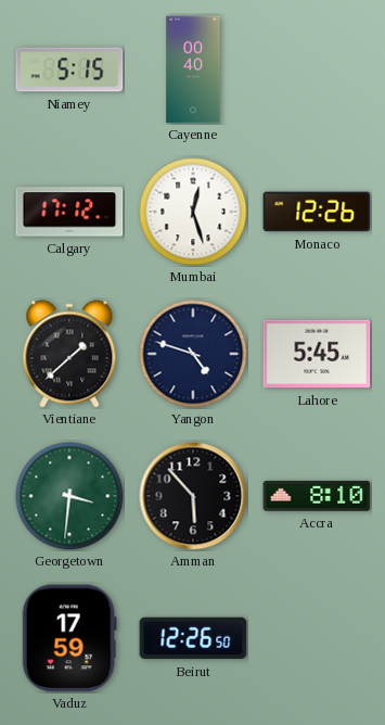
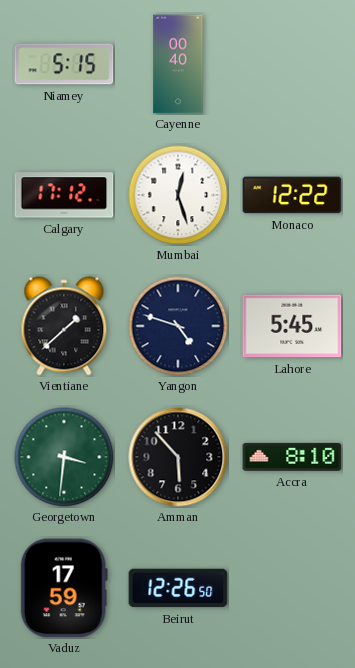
Monaco: 12:26 -> 12:22
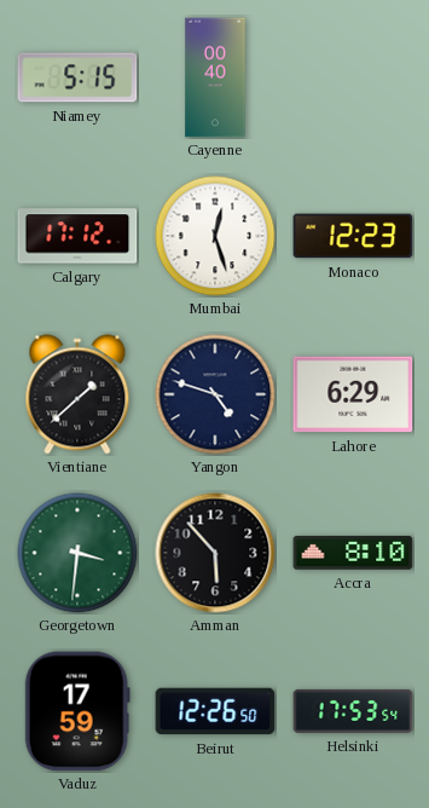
Monaco: 12:22 -> 12:23
Lahore: 5:45 -> 6:29
Helsinki: none -> 17:53
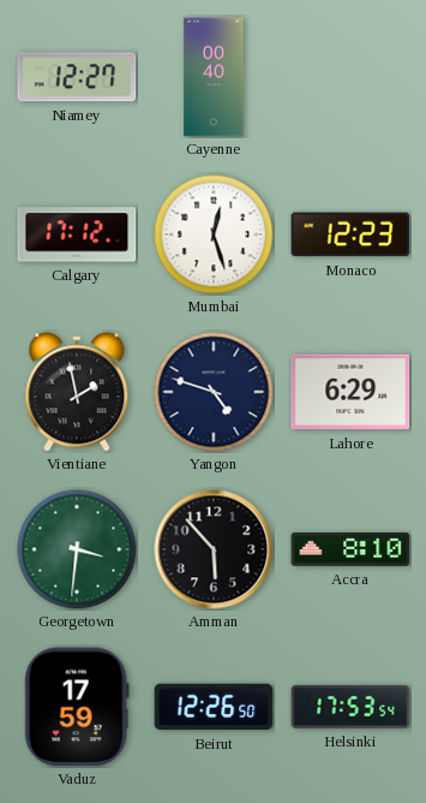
Niamey: 5:15 -> 12:27
Vientiane: 1:38 -> 1:58
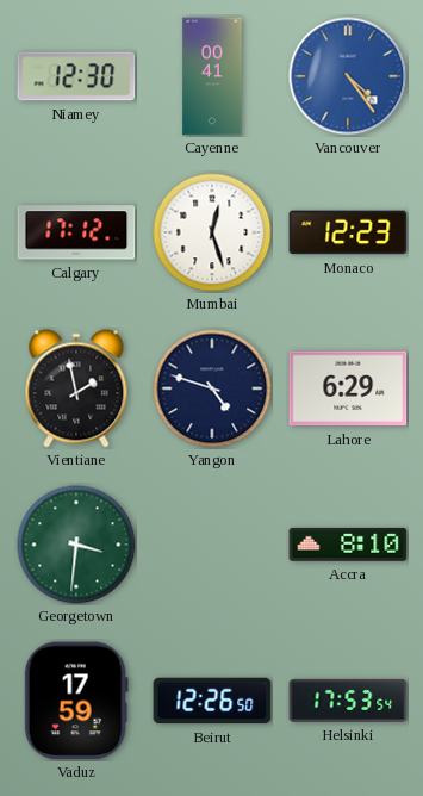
Niamey: 12:27 -> 12:30
Cayenne: 00:40 -> 00:41
Vancouver: none -> 4:24
Amman: 5:53 -> none
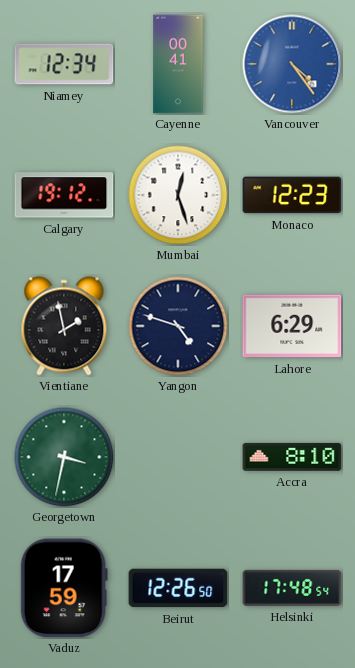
Niamey: 12:30 -> 12:34
Calgary: 17:12 -> 19:12
Georgetown: 3:31 -> 3:32
Helsinki: 17:53 -> 17:48
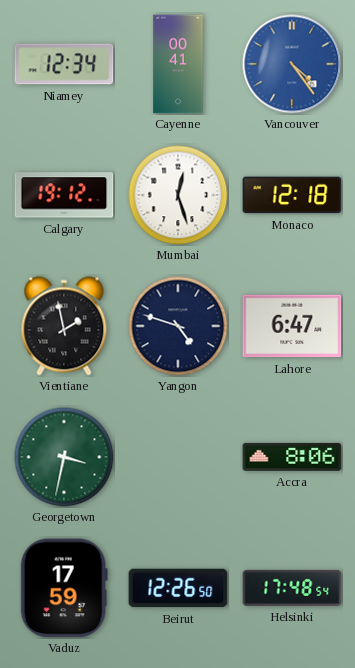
Monaco: 12:23 -> 12:18
Lahore: 6:29 -> 6:47
Accra: 8:10 -> 8:06
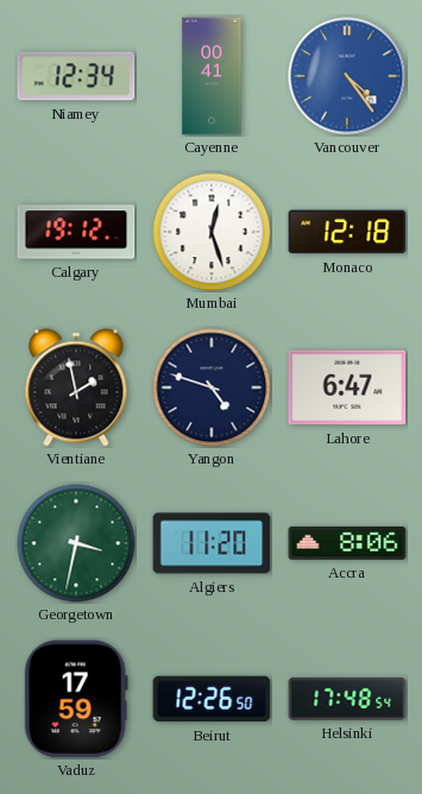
Algiers: none -> 11:20
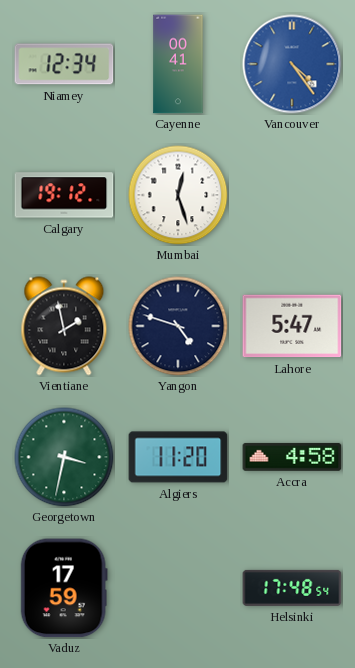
Monaco: 12:18 -> none
Lahore: 6:47 -> 5:47
Accra: 8:06 -> 4:58
Beirut: 12:26 -> none
